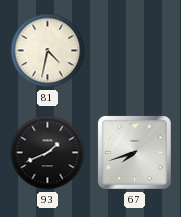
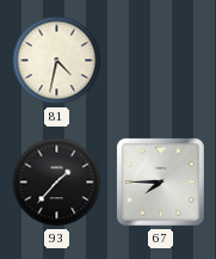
93: 1:41 -> 1:37
67: 7:42 -> 7:45
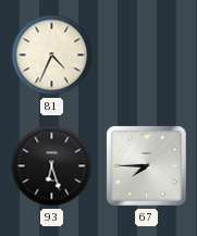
81: 4:32 -> 4:34
93: 1:37 -> 6:27
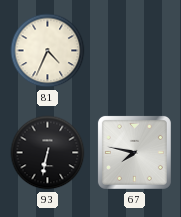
93: 6:27 -> 6:32
67: 7:45 -> 7:47
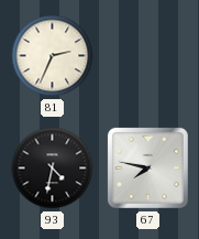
81: 4:34 -> 2:34
93: 6:32 -> 4:32
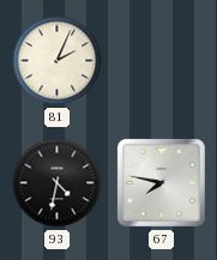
81: 2:34 -> 2:04
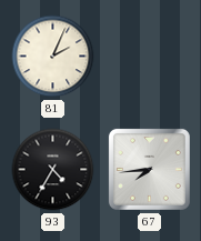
93: 4:32 -> 4:35
67: 7:47 -> 7:44
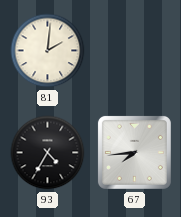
81: 2:04 -> 2:01
